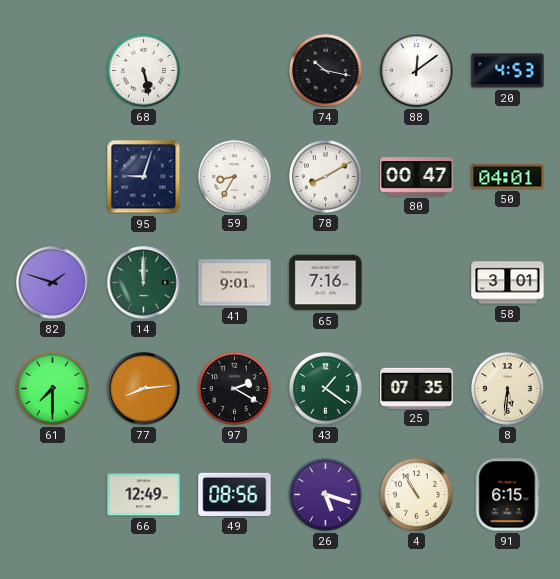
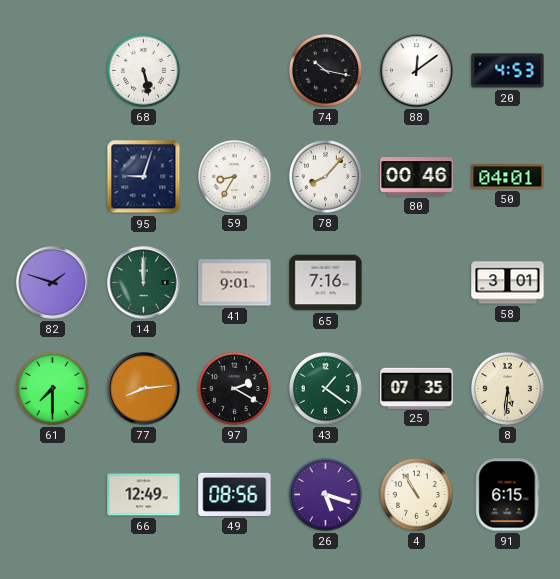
78: 8:10 -> 8:07
80: 00:47 -> 00:46
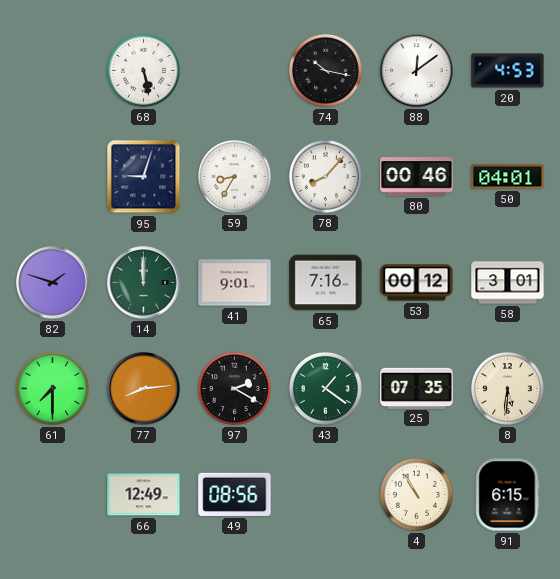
53: none -> 00:12
26: 5:18 -> none
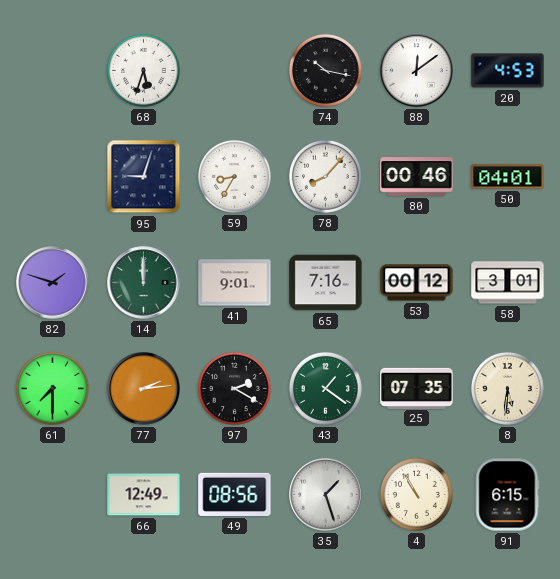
68: 5:28 -> 5:33
77: 8:14 -> 2:14
35: none -> 1:27
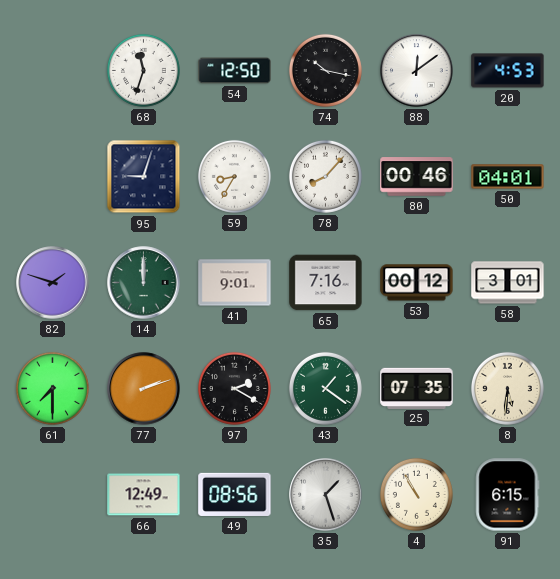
68: 5:33 -> 11:33
54: none -> 12:50
77: 2:14 -> 2:12
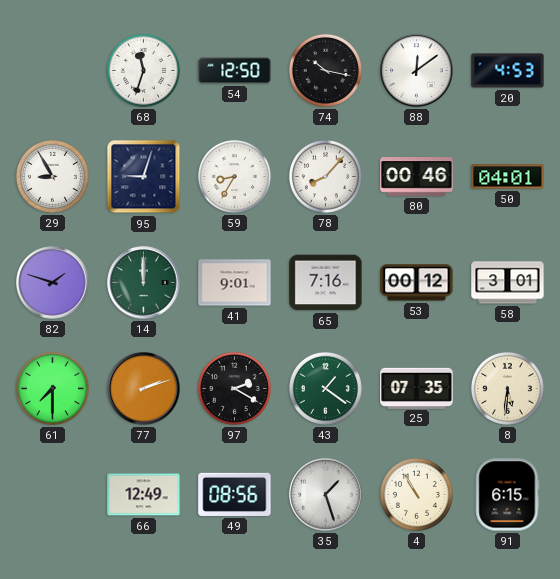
29: none -> 8:55
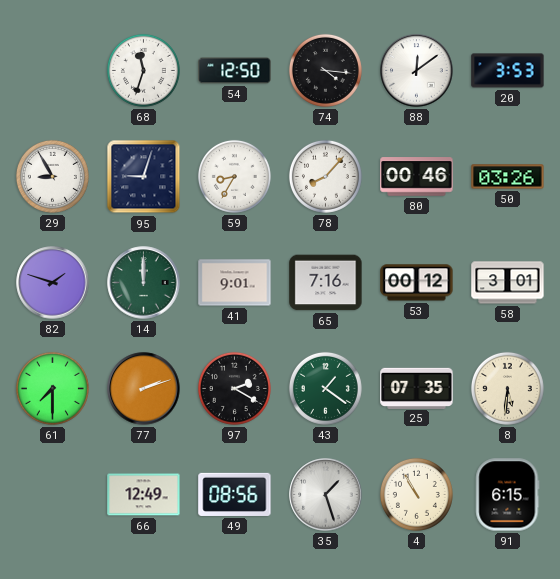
74: 10:17 -> 4:16
20: 4:53 -> 3:53
50: 04:01 -> 03:26
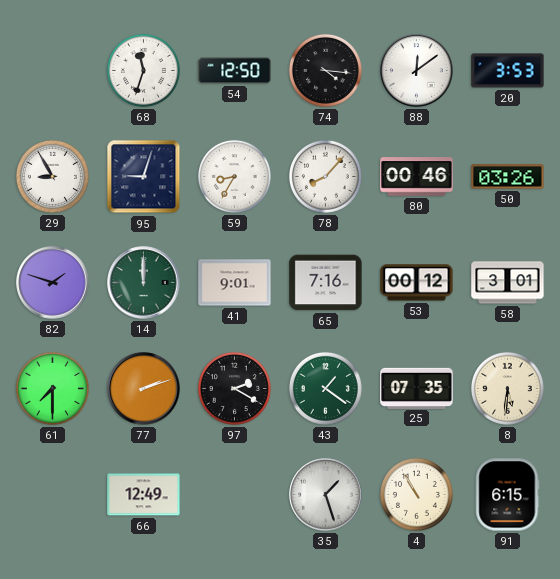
49: 08:56 -> none
